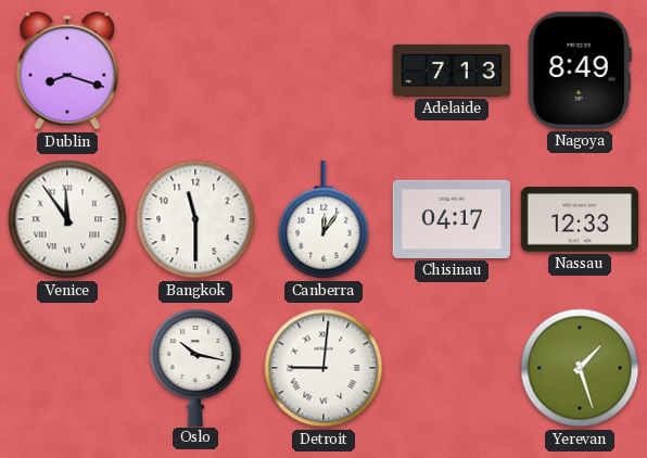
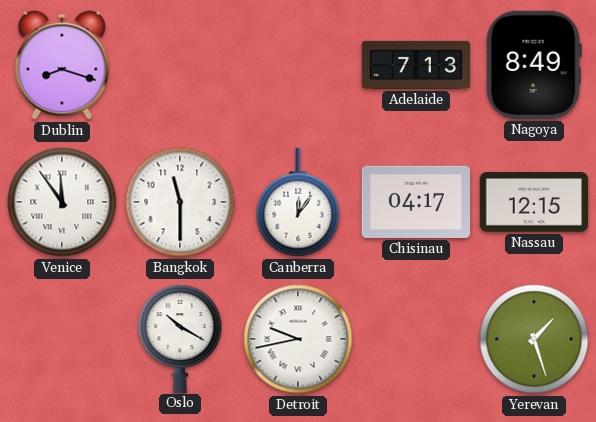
Nassau: 12:33 -> 12:15
Oslo: 10:17 -> 10:20
Detroit: 9:01 -> 9:43
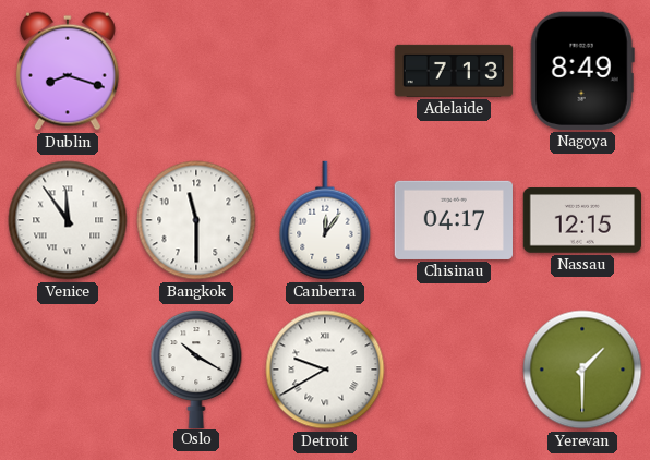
Detroit: 9:43 -> 9:40
Yerevan: 1:27 -> 1:30
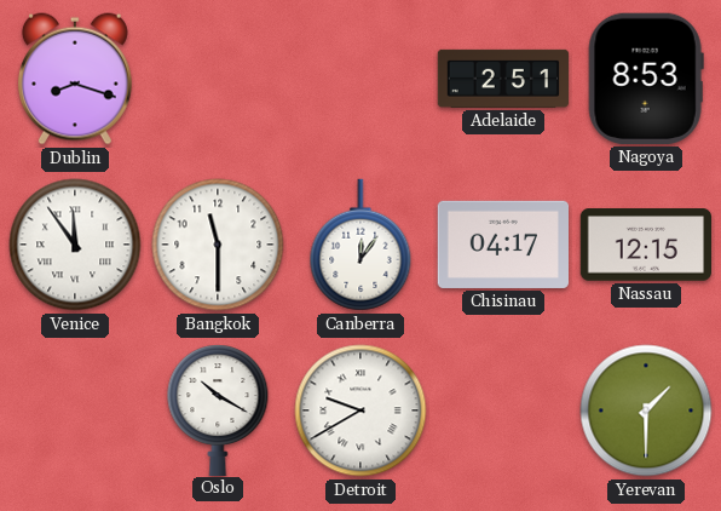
Adelaide: 7:13 -> 2:51
Nagoya: 8:49 -> 8:53
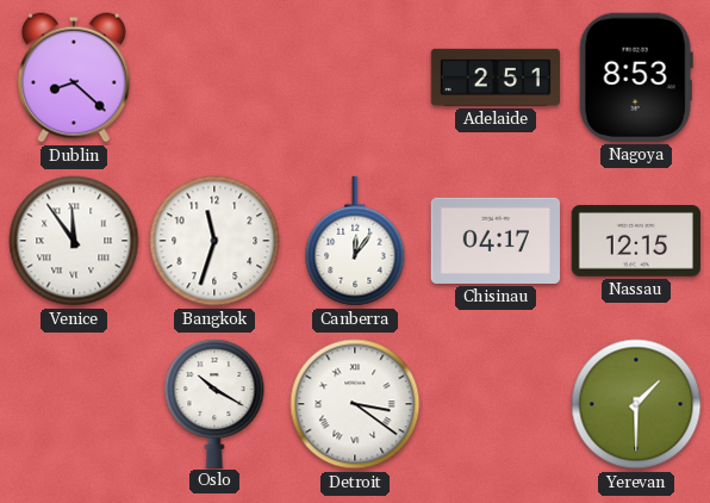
Dublin: 8:18 -> 8:22
Bangkok: 11:30 -> 11:33
Detroit: 9:40 -> 3:21
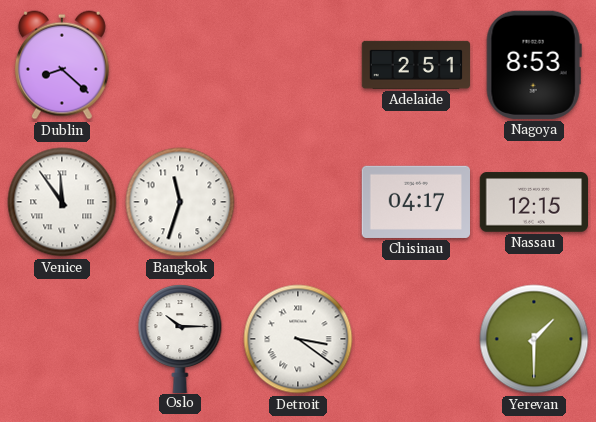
Canberra: 12:06 -> none
Oslo: 10:20 -> 10:15
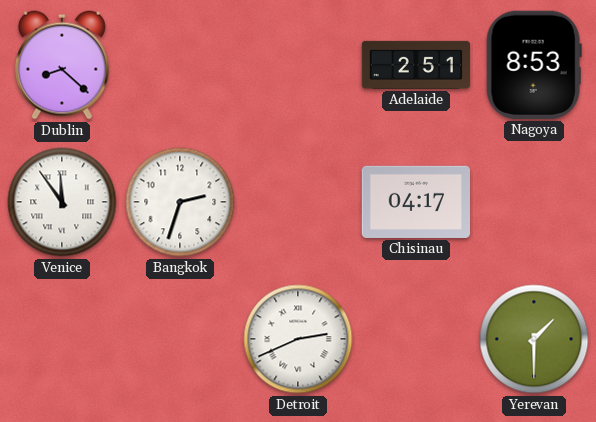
Bangkok: 11:33 -> 2:33
Nassau: 12:15 -> none
Oslo: 10:15 -> none
Detroit: 3:21 -> 2:41
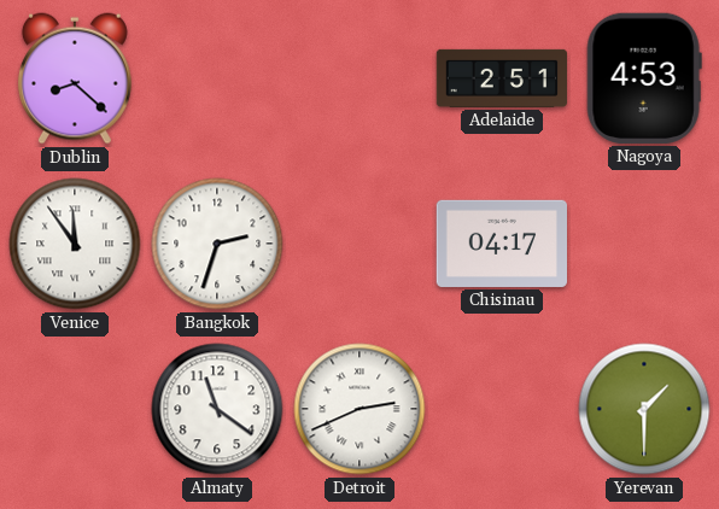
Nagoya: 8:53 -> 4:53
Almaty: none -> 11:21
